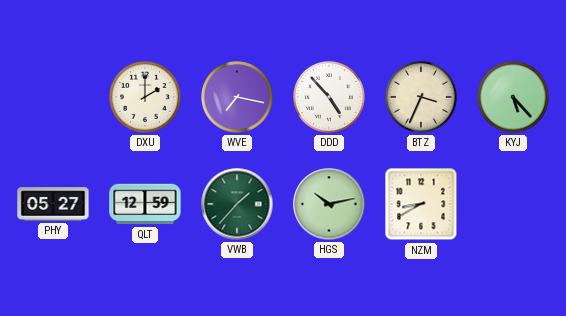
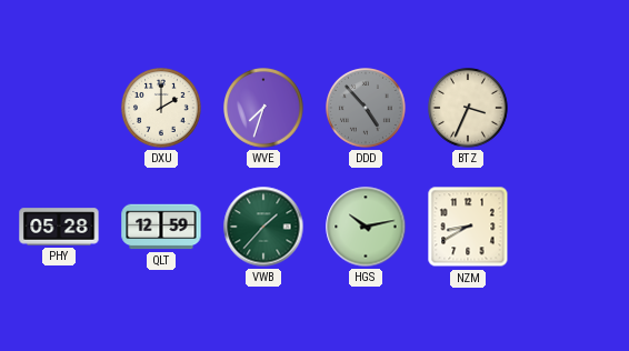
WVE: 7:17 -> 7:33
DDD dial: white -> grey
KYJ: 5:23 -> none
PHY: 05:27 -> 05:28
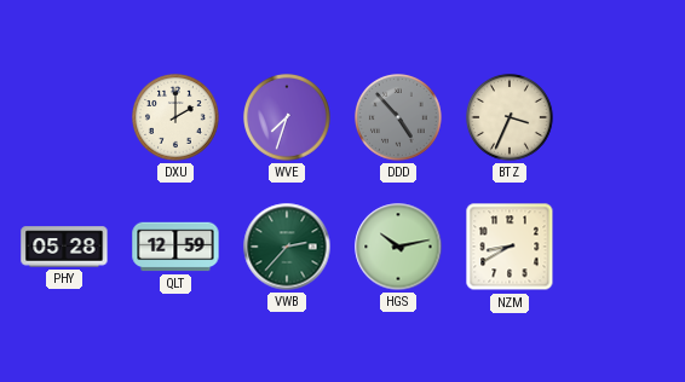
VWB: 1:37 -> 2:37
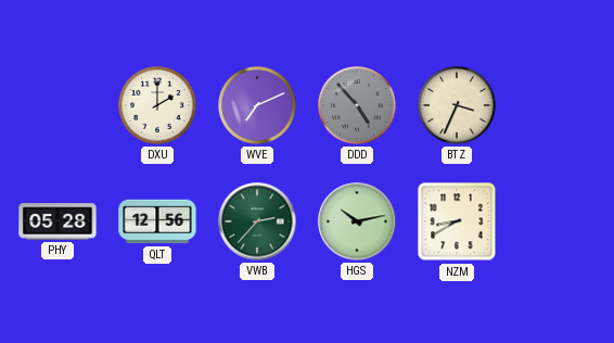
WVE: 7:33 -> 7:11
QLT: 12:59 -> 12:56
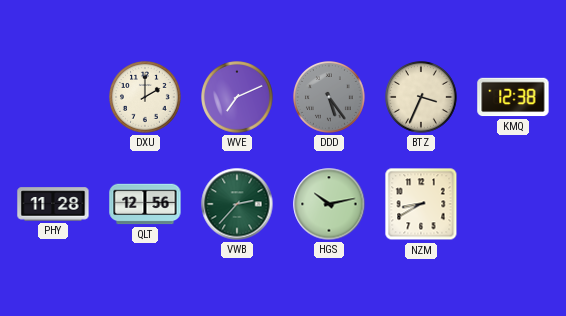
DDD: 4:53 -> 5:24
KMQ: none -> 12:38
PHY: 05:28 -> 11:28
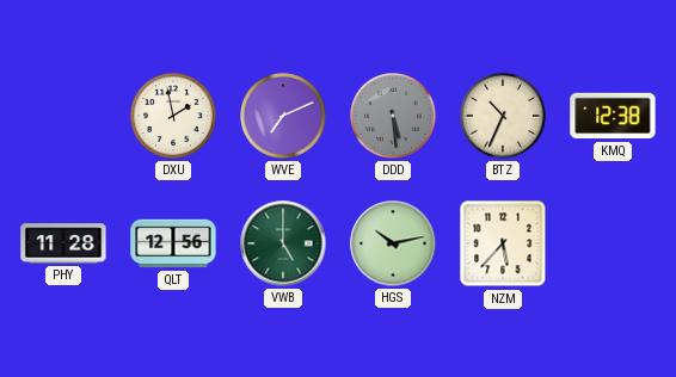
DXU: 2:00 -> 1:58
DDD: 5:24 -> 5:29
BTZ: 3:34 -> 10:34
VWB: 2:37 -> 5:00
NZM: 8:40 -> 5:37
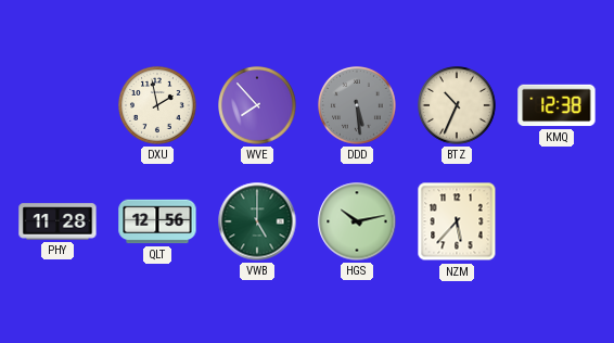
WVE: 7:11 -> 7:53
